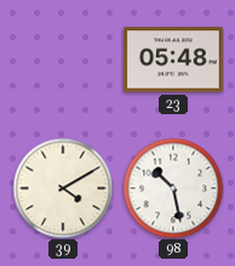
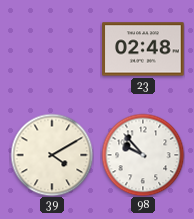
23: 05:48 -> 02:48
98: 10:28 -> 9:53
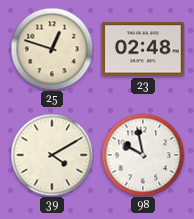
25: none -> 12:48
98: 9:53 -> 9:58
